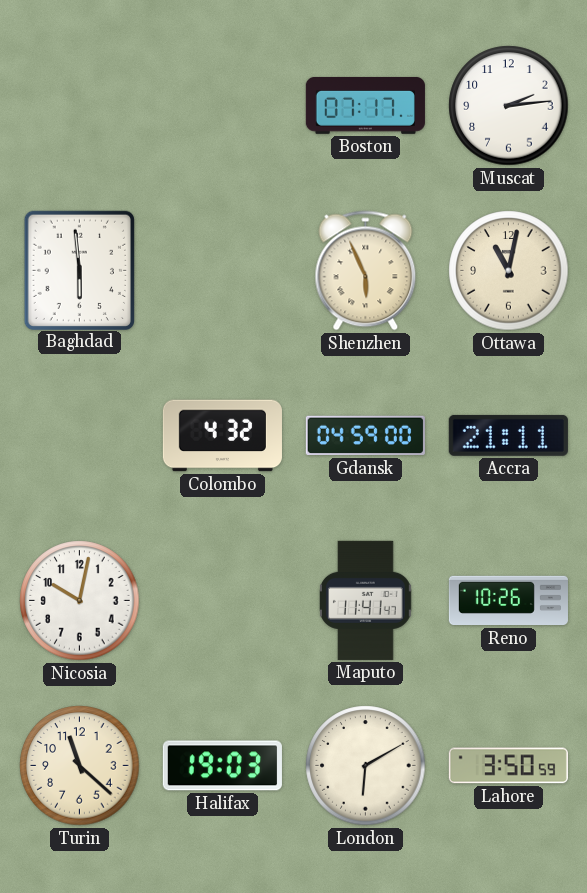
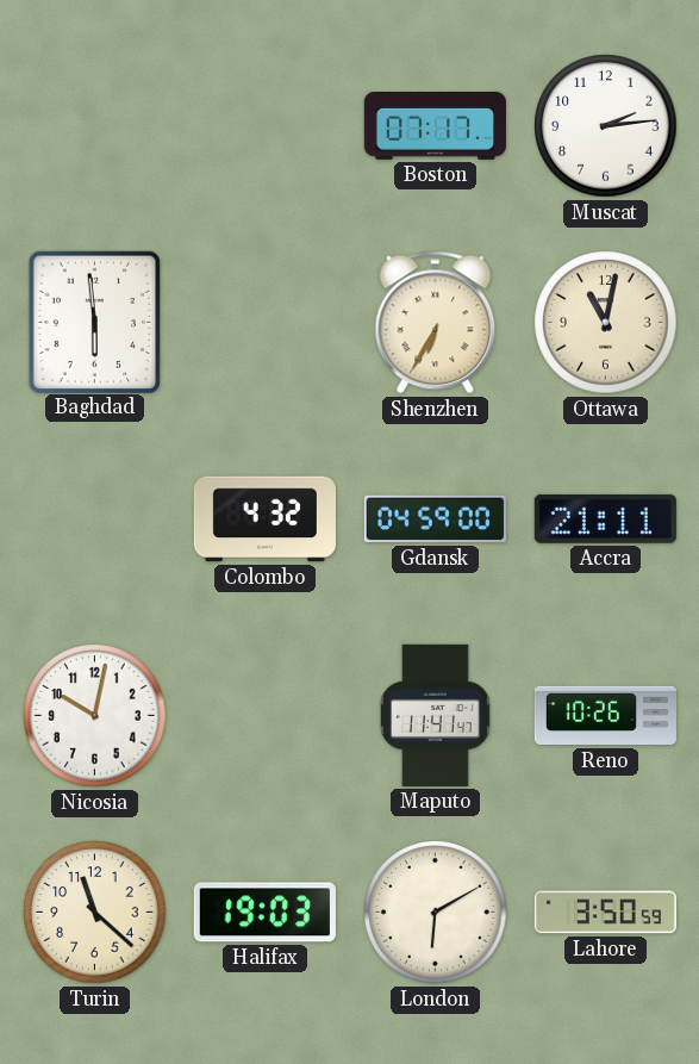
Shenzhen: 5:56 -> 6:35
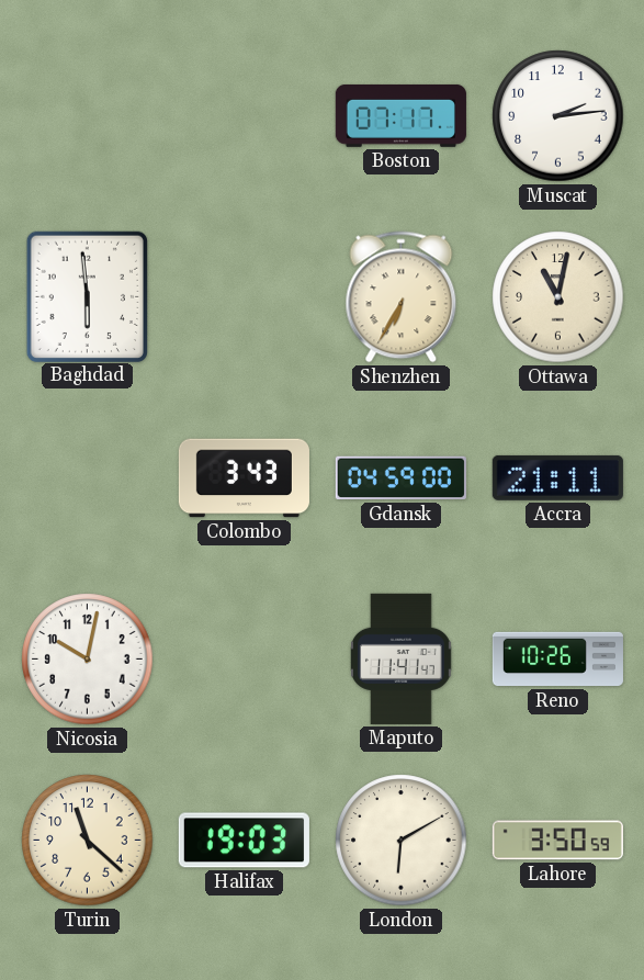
Colombo: 4:32 -> 3:43
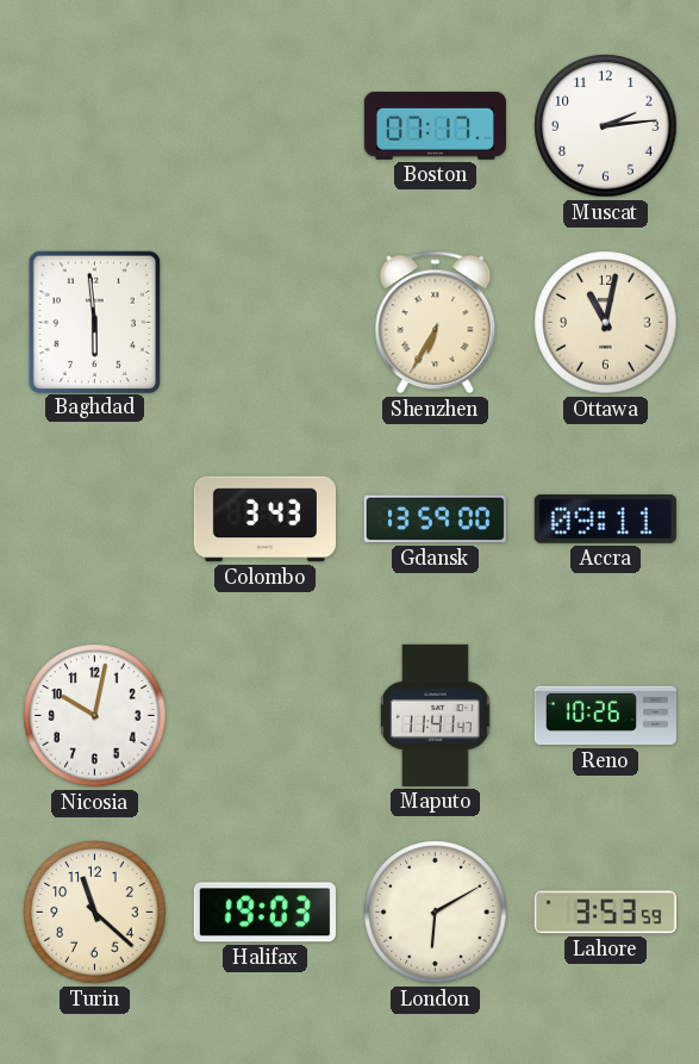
Gdansk: 04:59 -> 13:59
Accra: 21:11 -> 09:11
Lahore: 3:50 -> 3:53
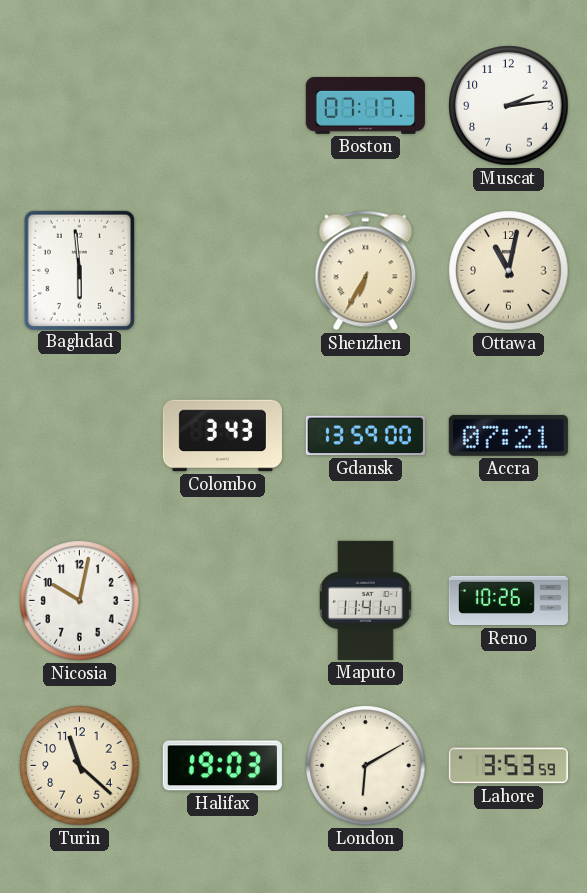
Accra: 09:11 -> 07:21
